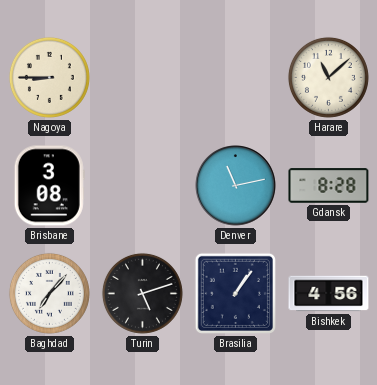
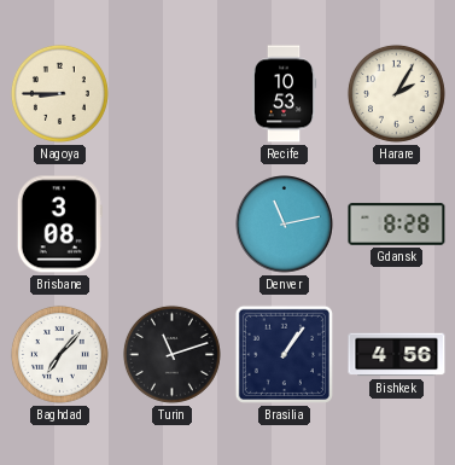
Recife: none -> 10:53
Harare: 11:08 -> 2:05
Turin: 5:12 -> 11:12
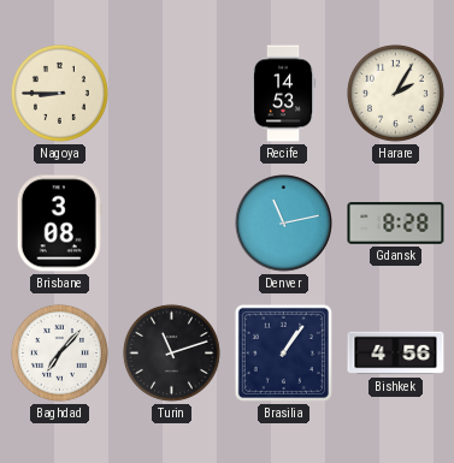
Recife: 10:53 -> 14:53
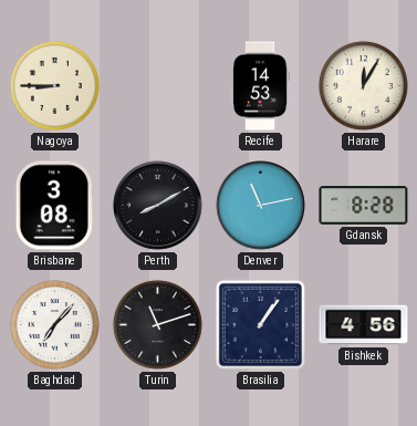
Harare: 2:05 -> 12:05
Perth: none -> 8:10
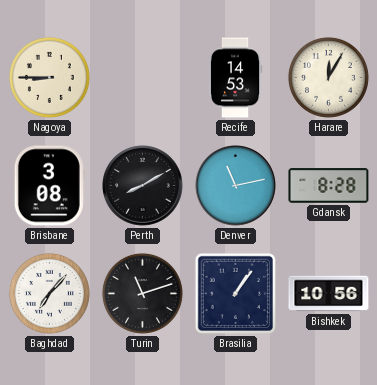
Bishkek: 4:56 -> 10:56
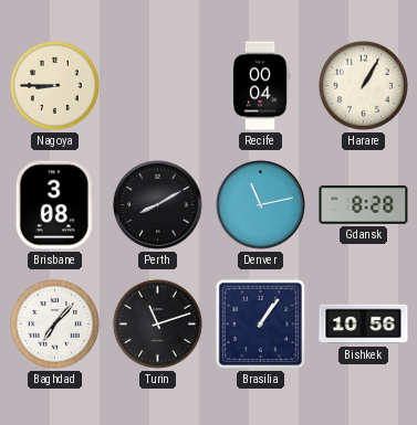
Recife: 14:53 -> 00:04
Harare: 12:05 -> 1:05
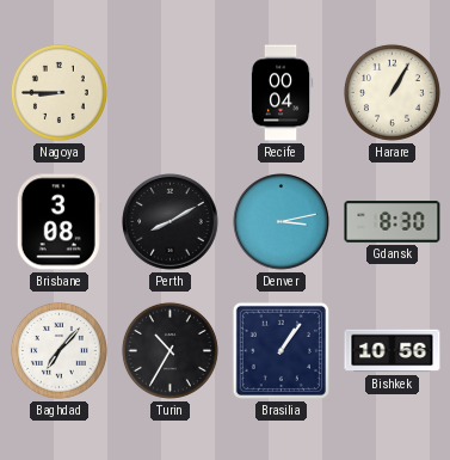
Denver: 11:13 -> 3:13
Gdansk: 8:28 -> 8:30
Turin: 11:12 -> 10:35
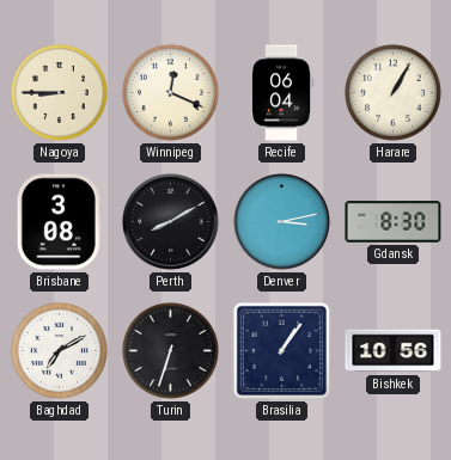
Winnipeg: none -> 12:19
Recife: 00:04 -> 06:04
Baghdad: 7:07 -> 7:10
Turin: 10:35 -> 6:33
